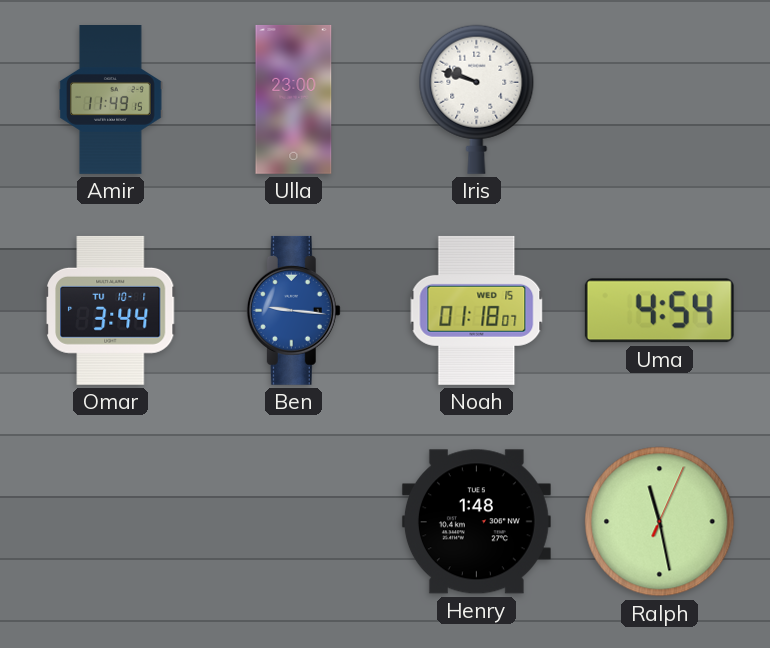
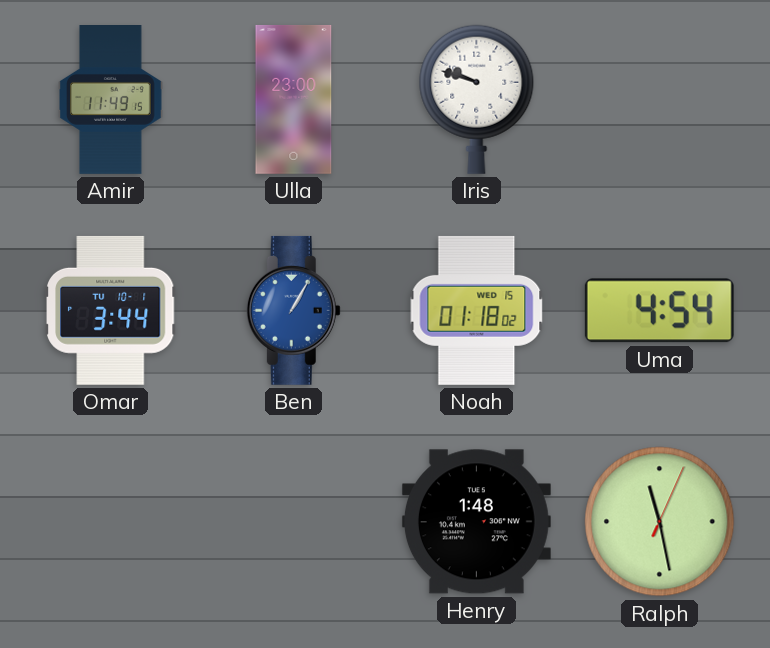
Ben: 9:16 -> 1:05
Noah: 01:18:07 -> 01:18:02
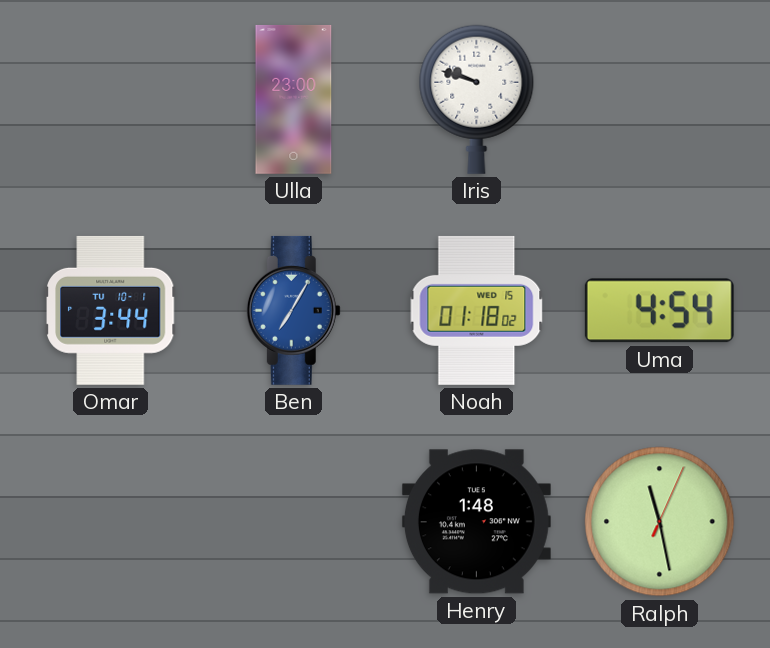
Amir: 11:49 -> none
Ben: 1:05 -> 7:05
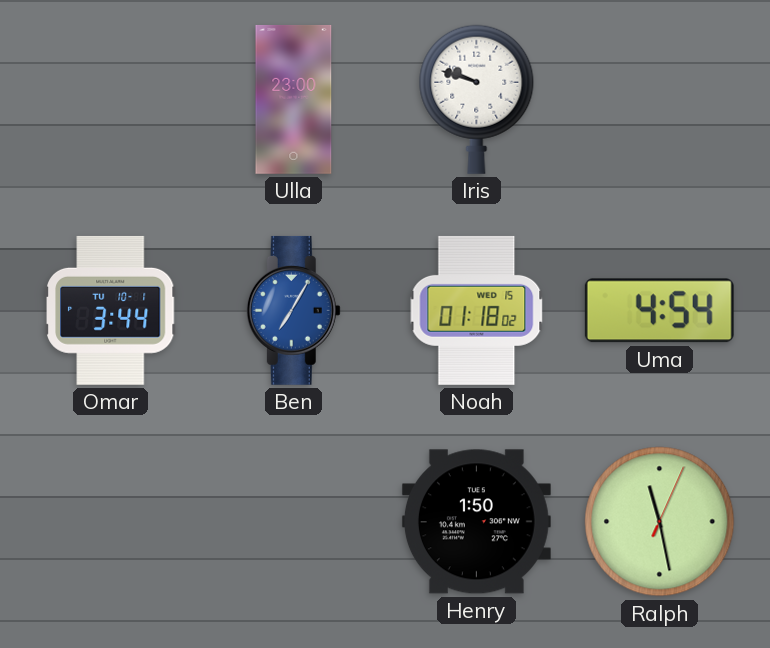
Henry: 1:48 -> 1:50
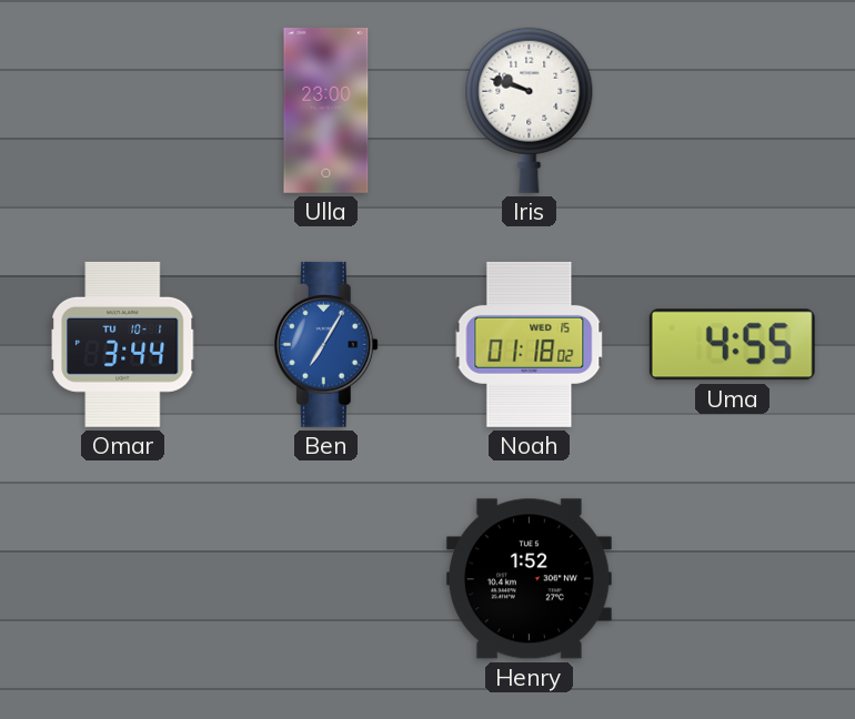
Uma: 4:54 -> 4:55
Henry: 1:50 -> 1:52
Ralph: 11:28 -> none
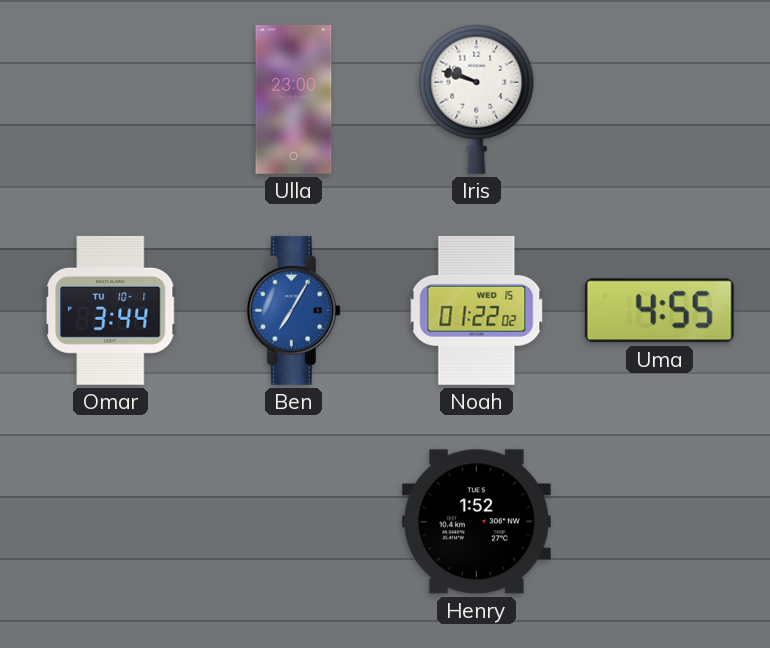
Noah: 01:18 -> 01:22
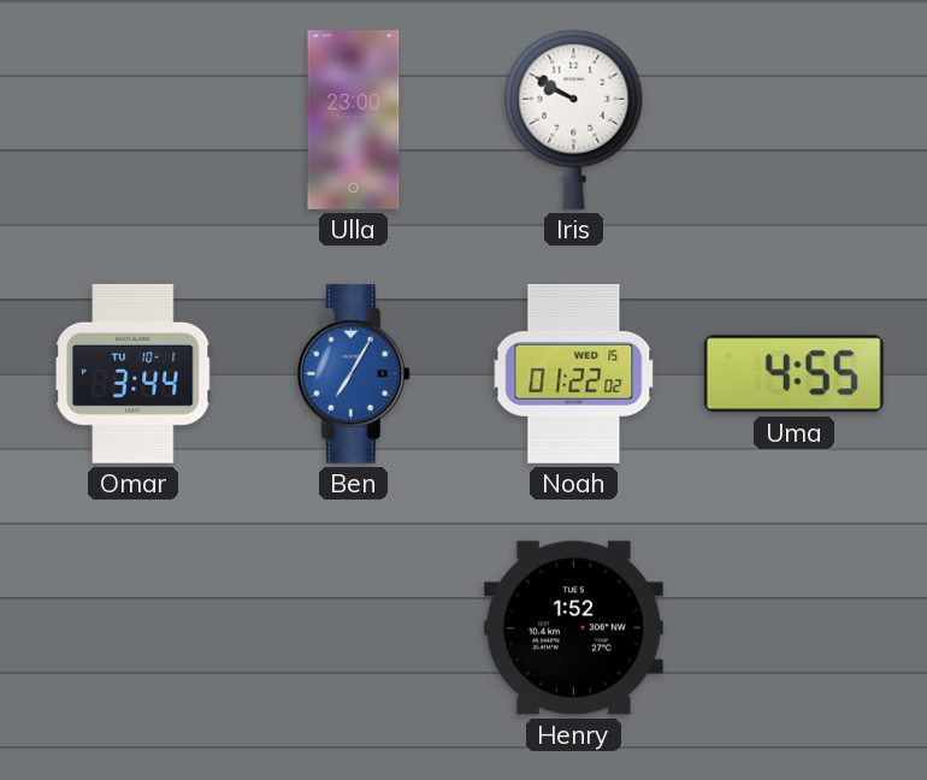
Iris: 9:48 -> 9:50
